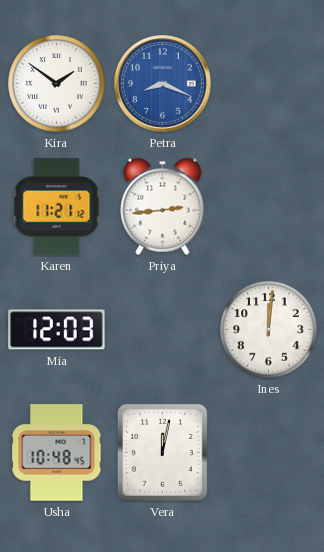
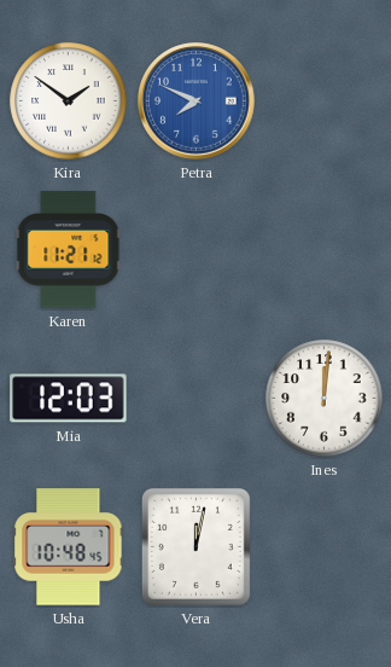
Petra: 8:19 -> 7:49
Priya: 2:44 -> none
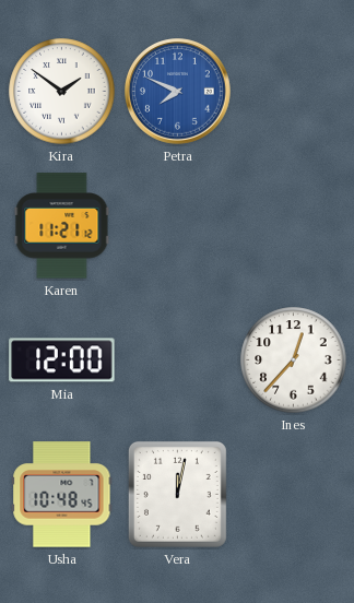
Mia: 12:03 -> 12:00
Ines: 12:01 -> 12:37
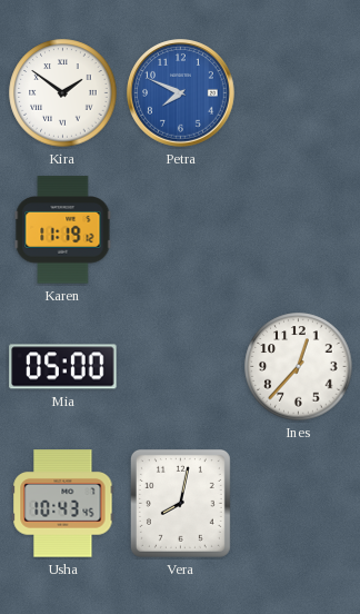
Karen: 11:21 -> 11:19
Mia: 12:00 -> 05:00
Usha: 10:48 -> 10:43
Vera: 12:02 -> 8:02
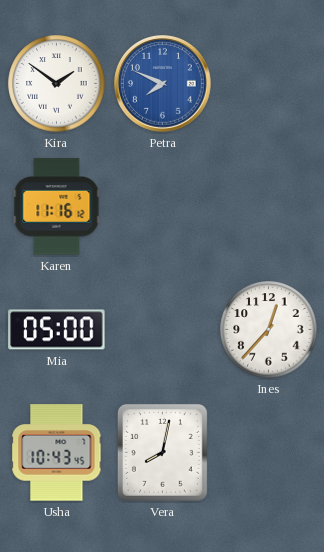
Karen: 11:19 -> 11:16
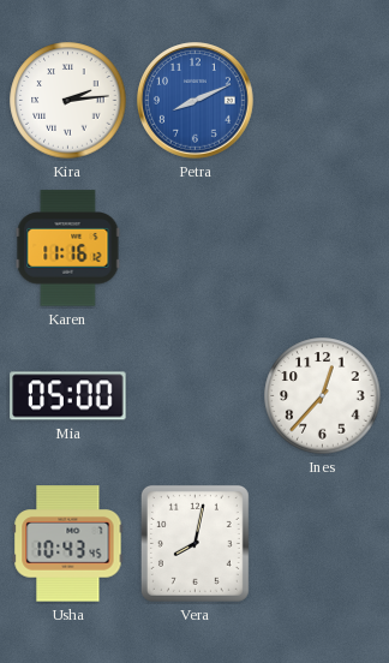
Kira: 1:51 -> 2:14
Petra: 7:49 -> 8:11
